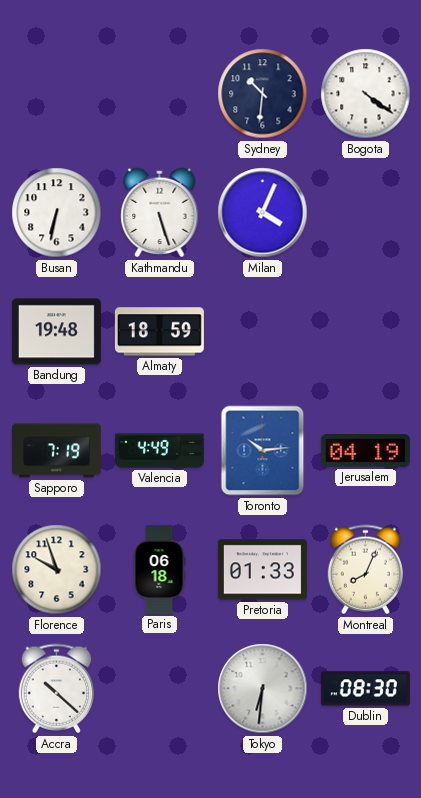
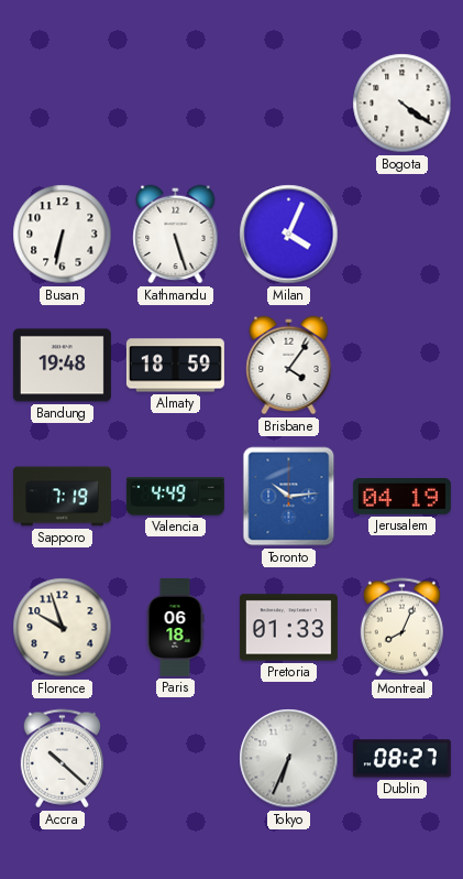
Sydney: 10:31 -> none
Brisbane: none -> 4:06
Tokyo: 6:31 -> 6:34
Dublin: 08:30 -> 08:27
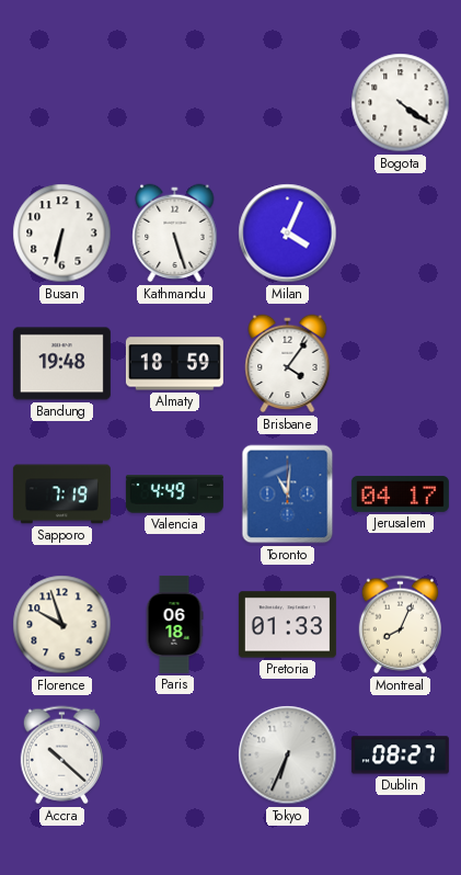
Toronto: 10:14 -> 11:01
Jerusalem: 04:19 -> 04:17
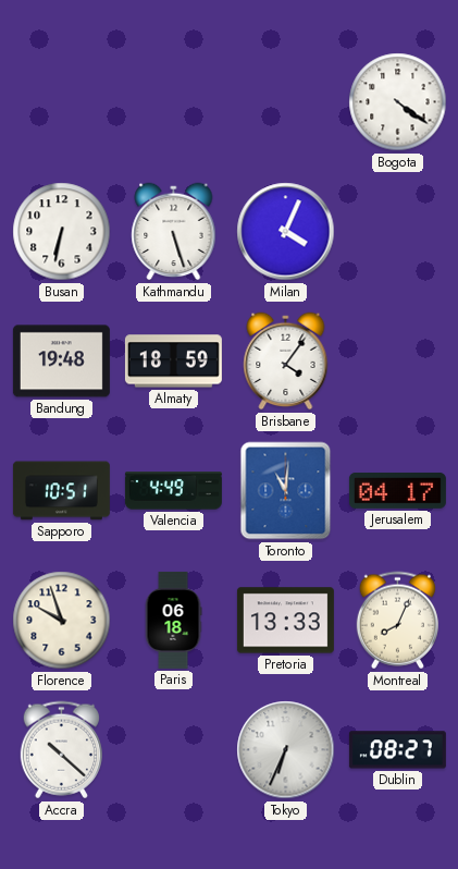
Sapporo: 7:19 -> 10:51
Pretoria: 01:33 -> 13:33
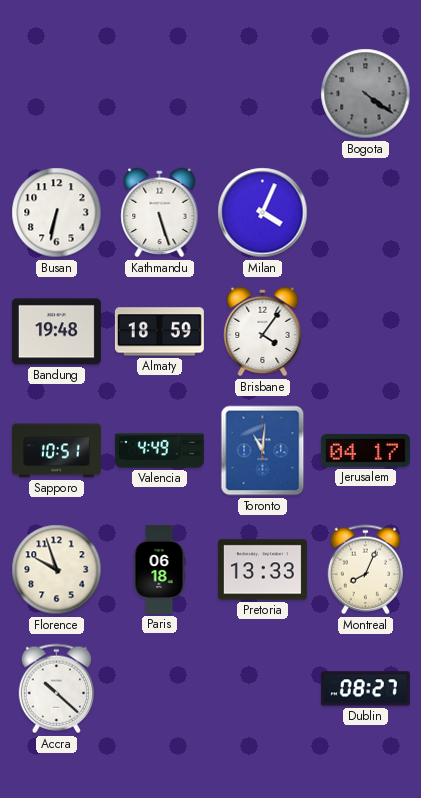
Bogota dial: white -> grey
Tokyo: 6:34 -> none
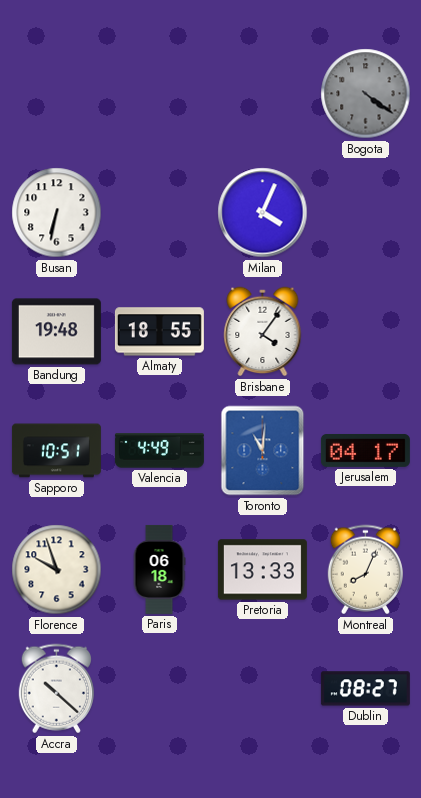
Kathmandu: 5:27 -> none
Almaty: 18:59 -> 18:55
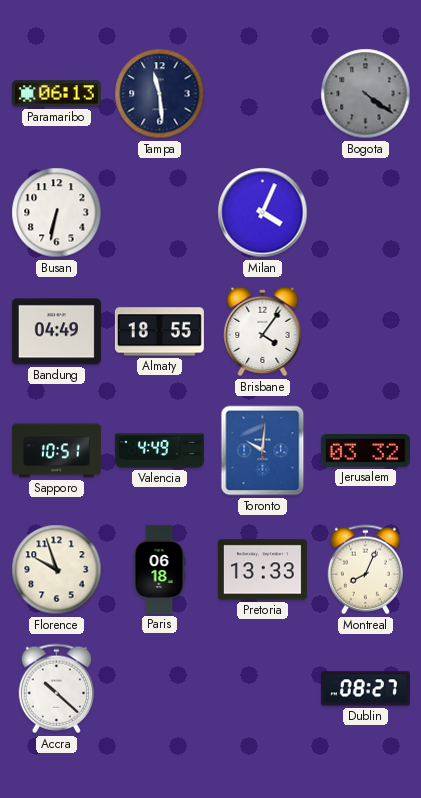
Paramaribo: none -> 06:13
Tampa: none -> 11:29
Bandung: 19:48 -> 04:49
Toronto: 11:01 -> 10:01
Jerusalem: 04:17 -> 03:32
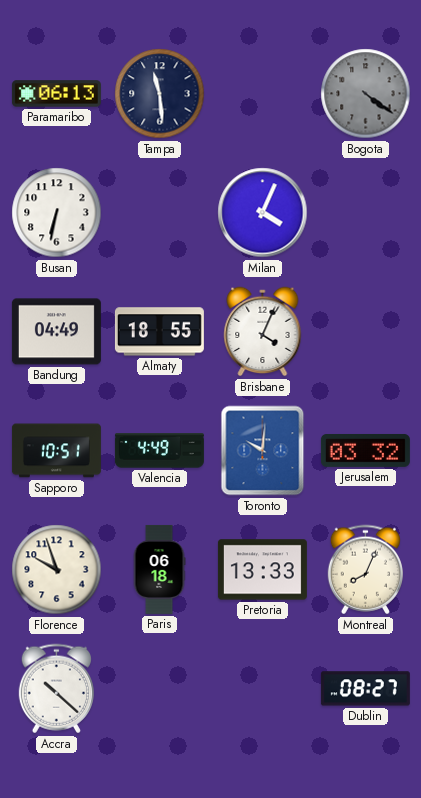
Brisbane: 4:06 -> 4:04
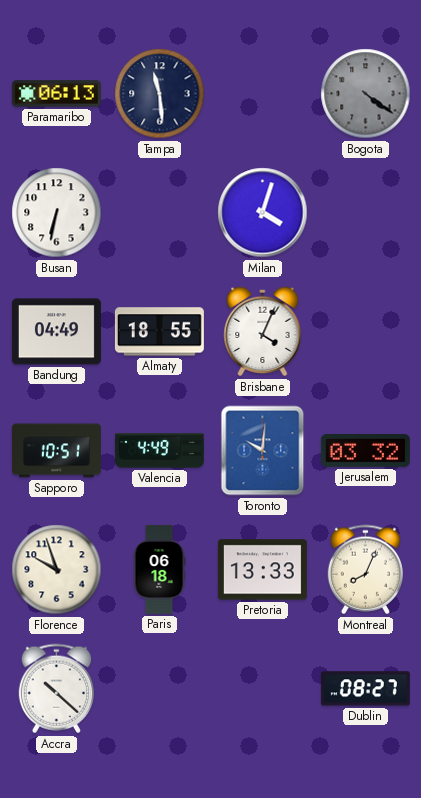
Milan: 4:04 -> 4:03
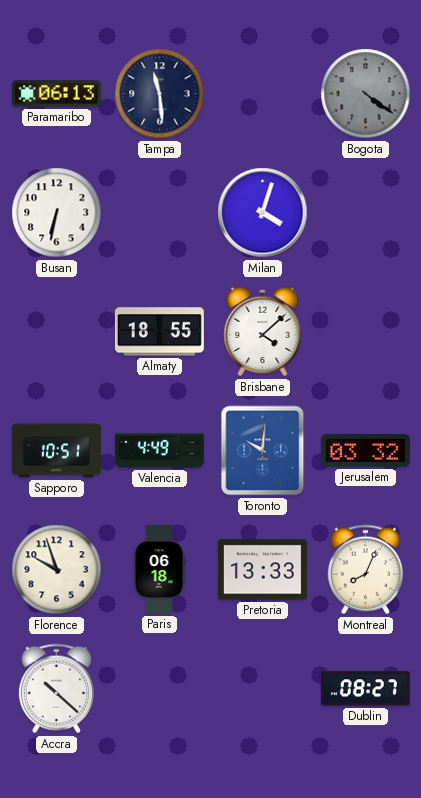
Bandung: 04:49 -> none
Brisbane: 4:04 -> 4:08
